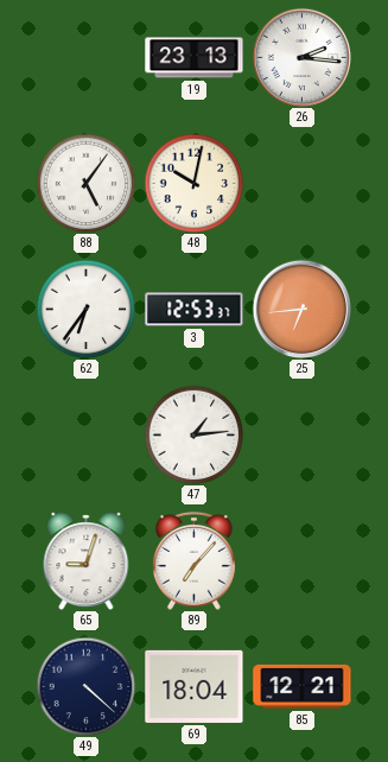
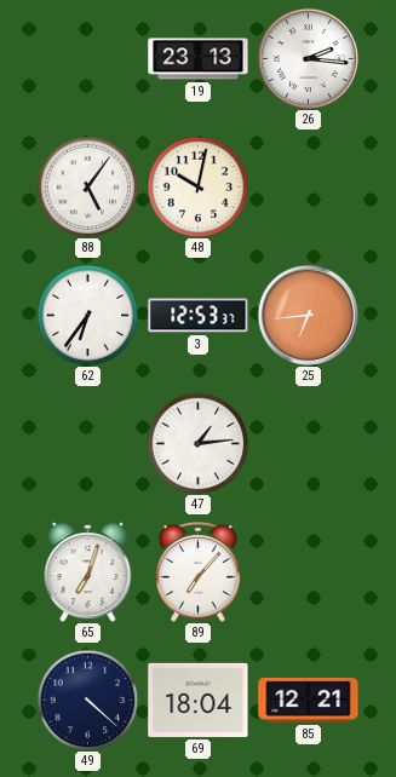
65: 9:03 -> 7:03
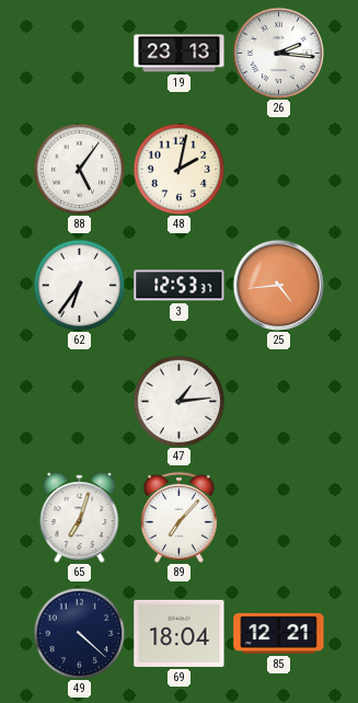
48: 10:02 -> 2:02
25: 6:44 -> 4:44
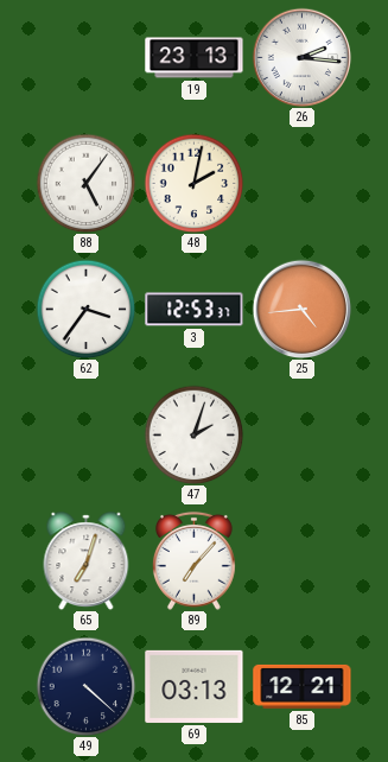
62: 6:36 -> 3:36
47: 1:14 -> 2:03
69: 18:04 -> 03:13
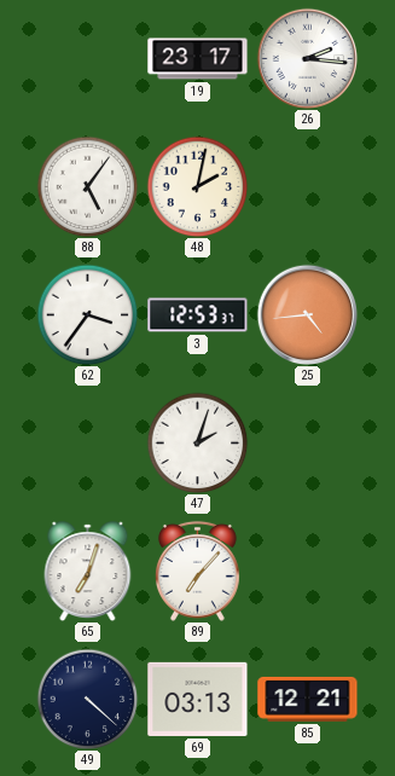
19: 23:13 -> 23:17
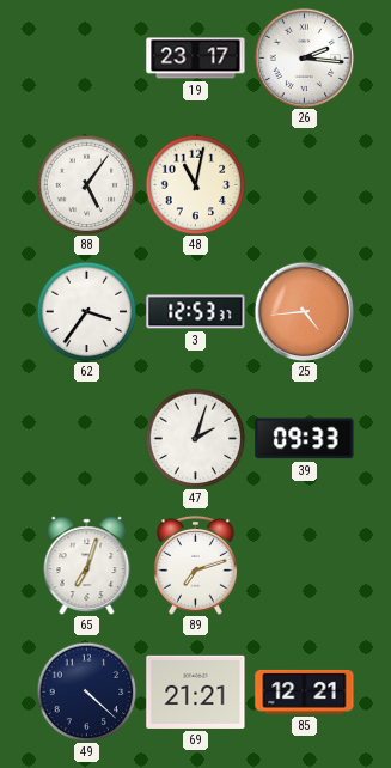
48: 2:02 -> 11:02
39: none -> 09:33
89: 7:07 -> 7:12
69: 03:13 -> 21:21
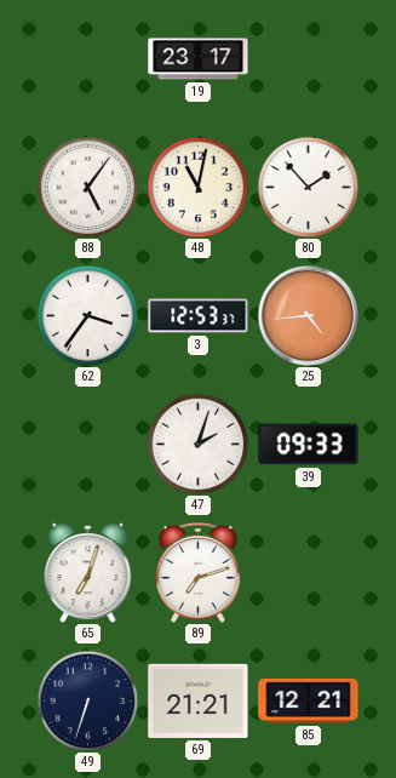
26: 2:16 -> none
80: none -> 1:53
49: 4:22 -> 6:33
